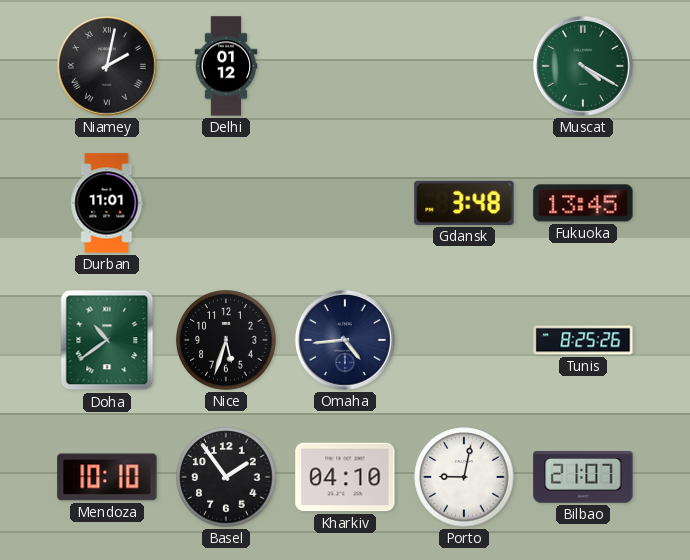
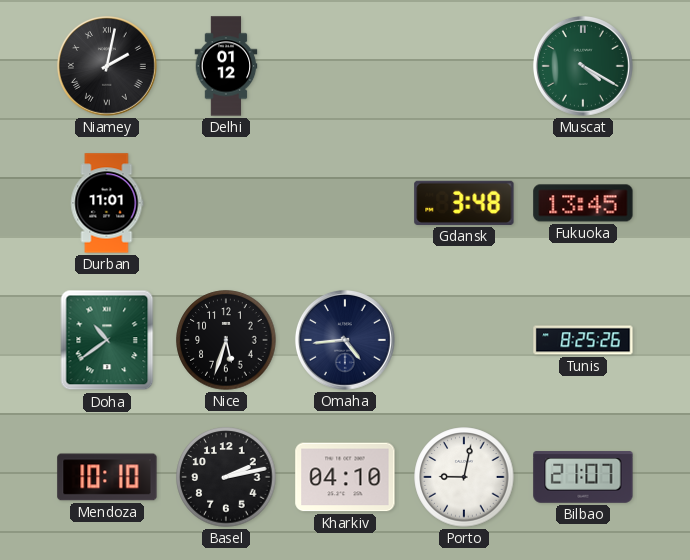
Basel: 1:54 -> 2:13
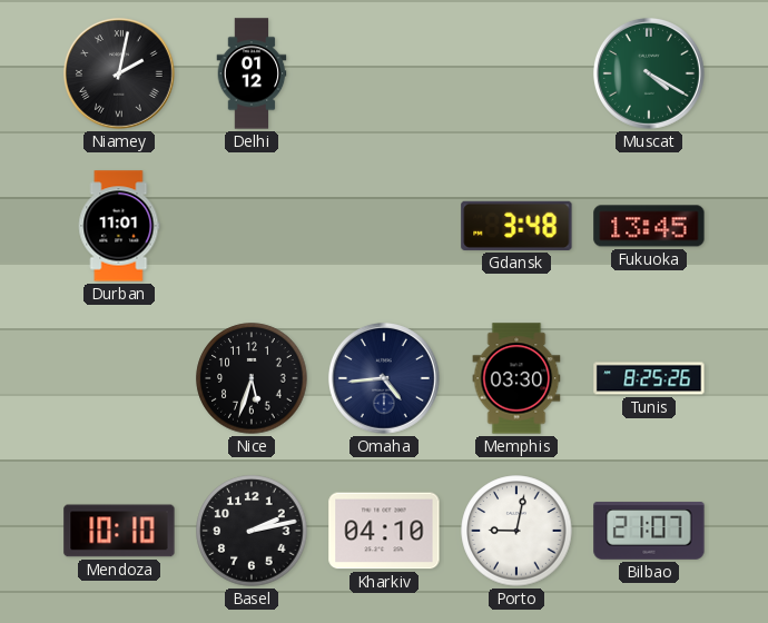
Doha: 10:39 -> none
Memphis: none -> 03:30
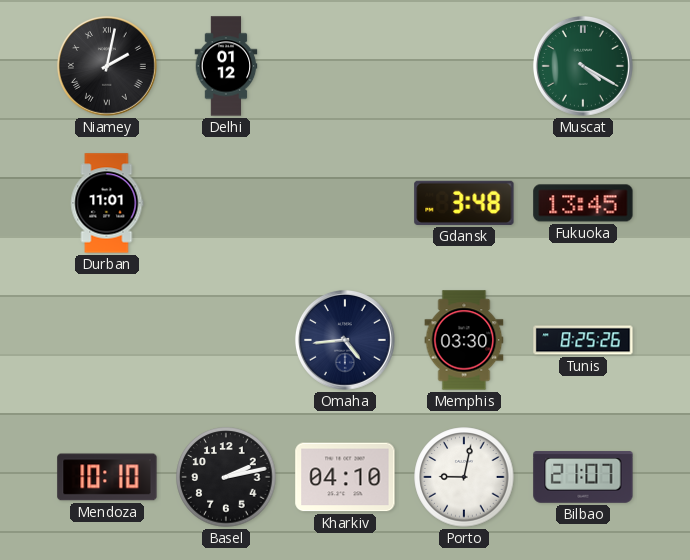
Nice: 5:33 -> none
